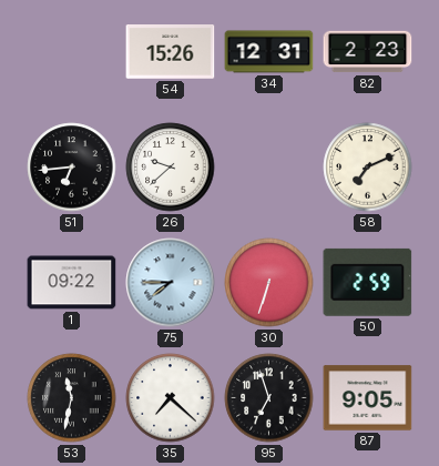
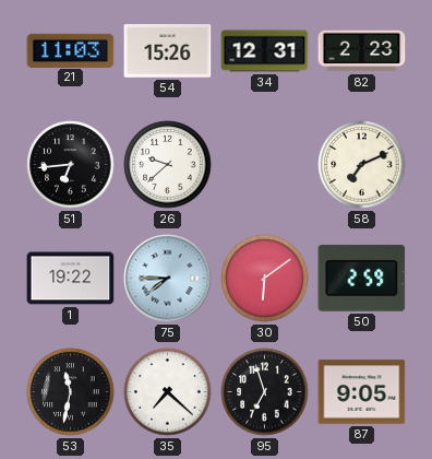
21: none -> 11:03
1: 09:22 -> 19:22
30: 6:33 -> 6:09
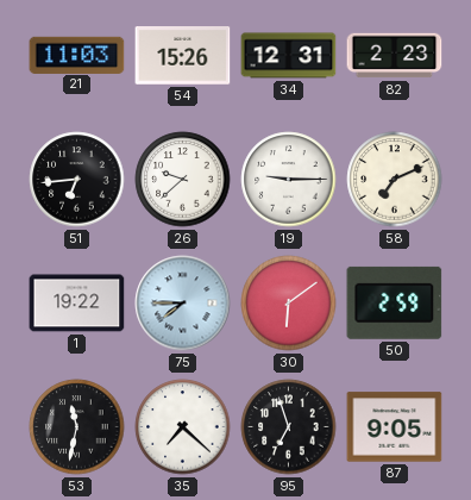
19: none -> 9:15
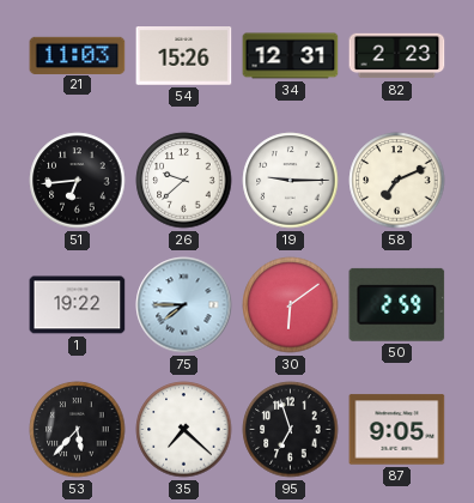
53: 11:32 -> 5:37
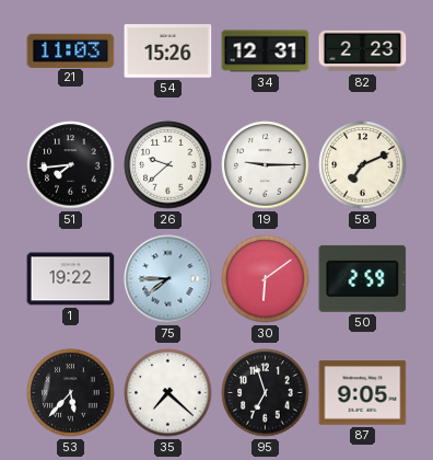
51: 6:44 -> 7:44
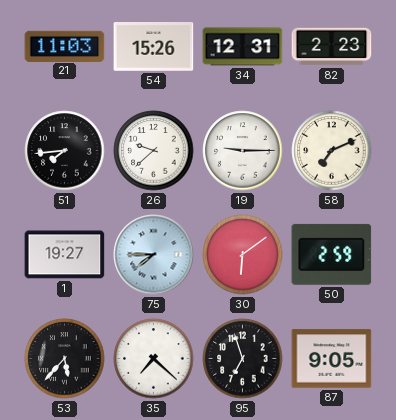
1: 19:22 -> 19:27
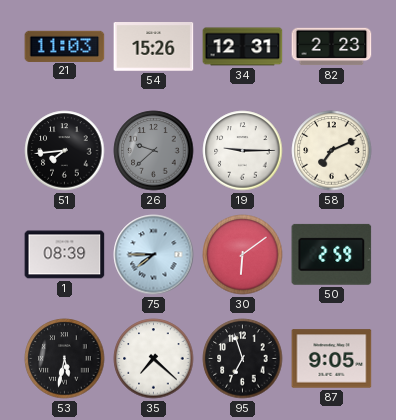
26 dial: white -> grey
1: 19:27 -> 08:39
53: 5:37 -> 5:32
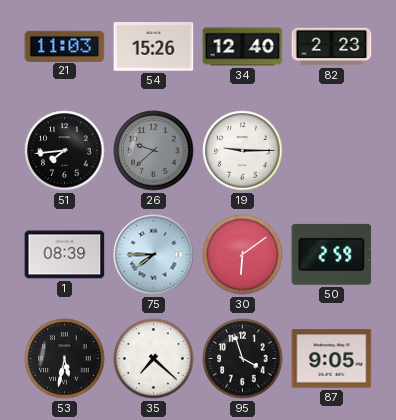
34: 12:31 -> 12:40
58: 7:11 -> none
95: 6:57 -> 3:57
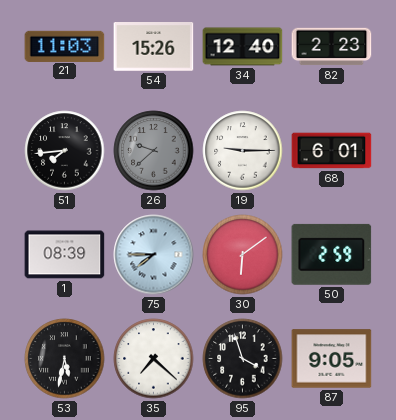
68: none -> 6:01
